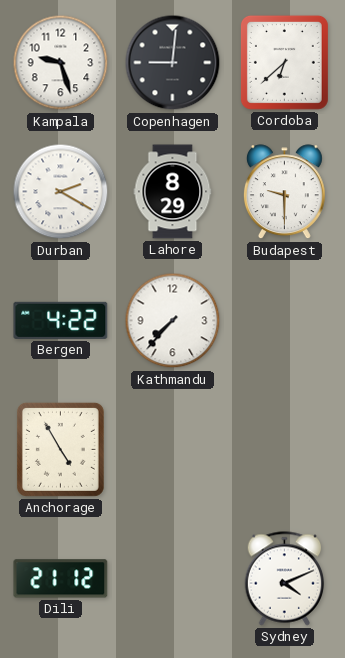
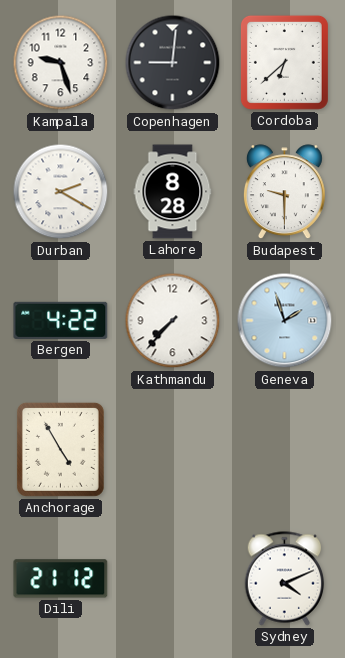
Lahore: 8:29 -> 8:28
Geneva: none -> 1:57
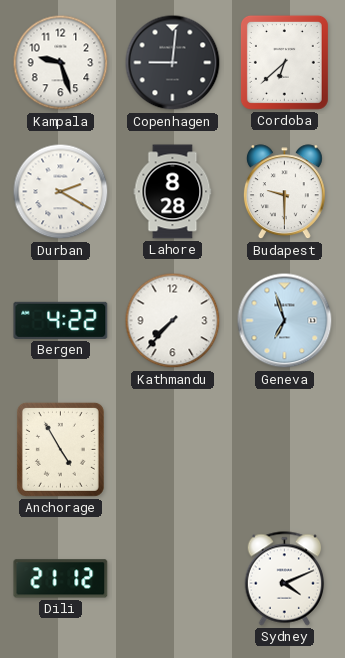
Geneva: 1:57 -> 6:57
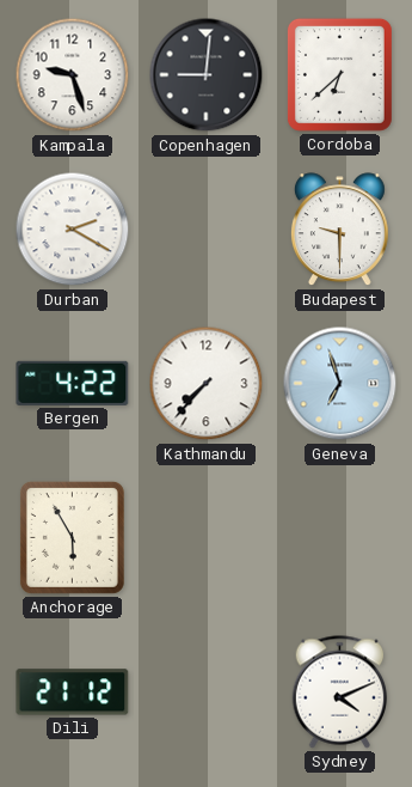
Lahore: 8:28 -> none
Anchorage: 4:55 -> 5:55
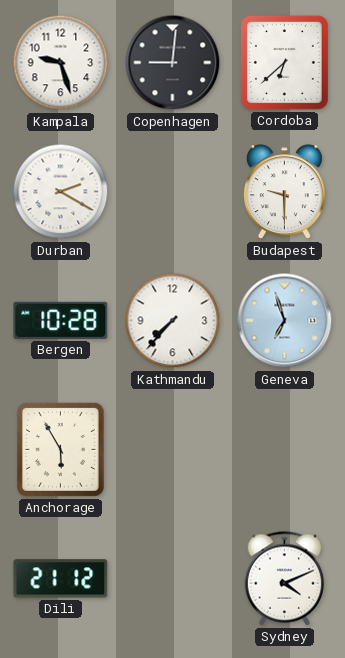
Bergen: 4:22 -> 10:28
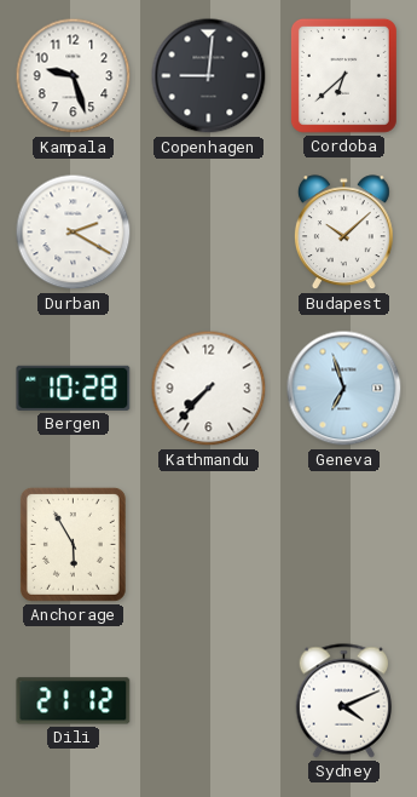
Budapest: 9:30 -> 10:08
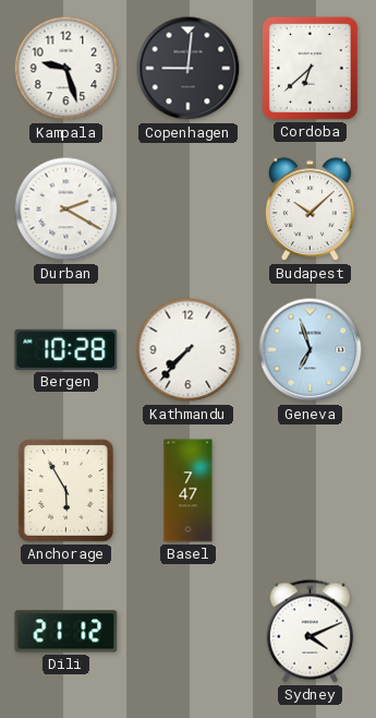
Basel: none -> 7:47
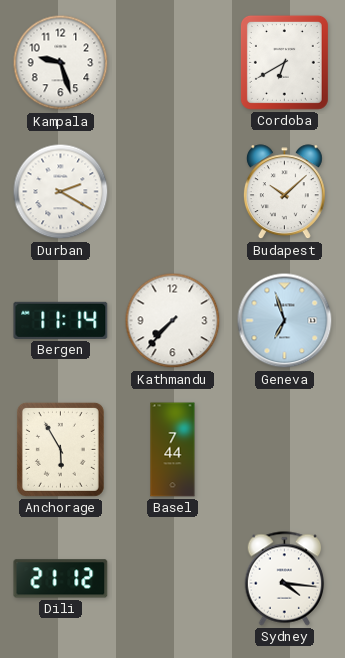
Copenhagen: 9:01 -> none
Cordoba: 6:38 -> 6:40
Bergen: 10:28 -> 11:14
Basel: 7:47 -> 7:44
Sydney: 4:11 -> 4:16
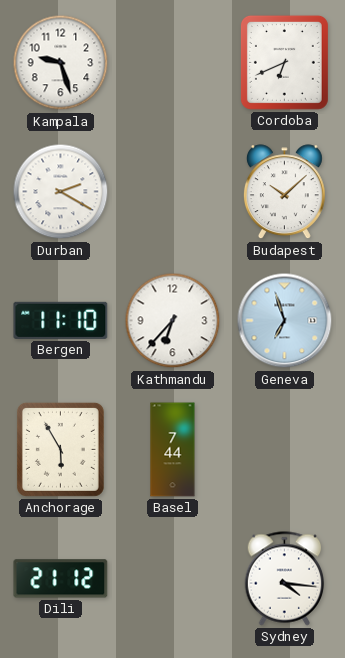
Cordoba: 6:40 -> 6:41
Bergen: 11:14 -> 11:10
Kathmandu: 7:37 -> 6:37
